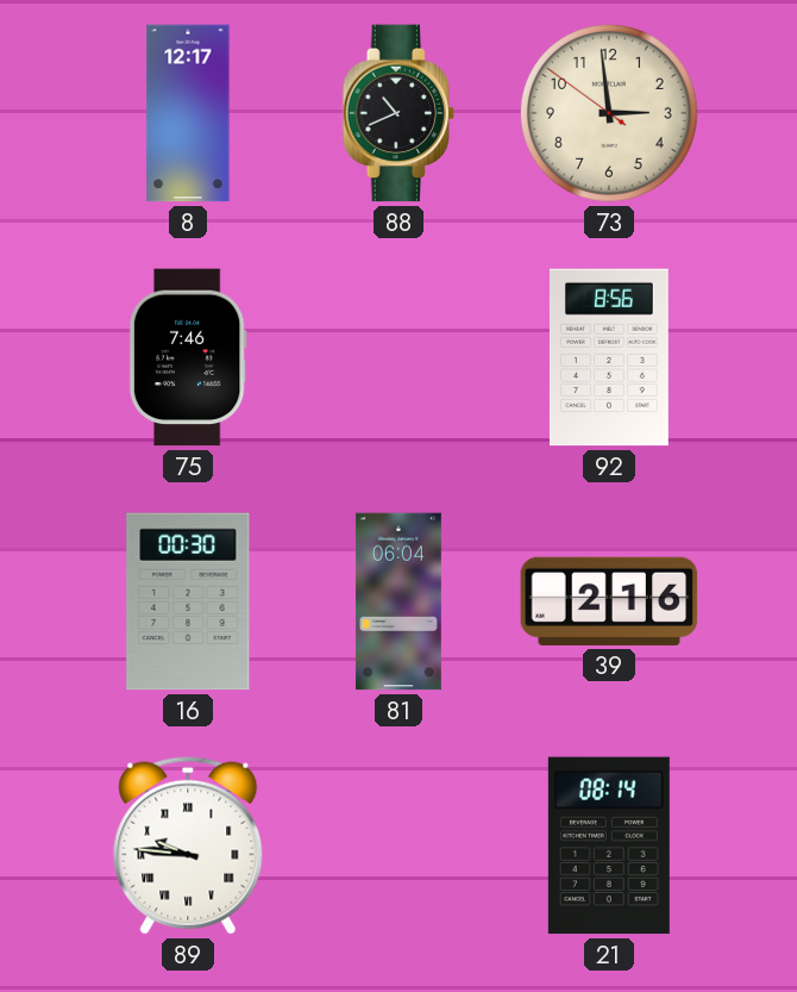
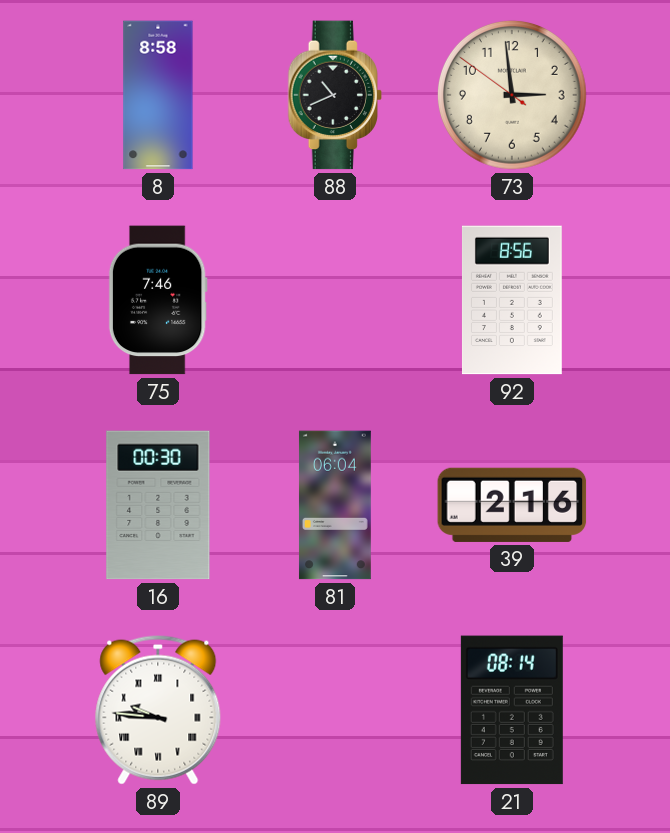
8: 12:17 -> 8:58
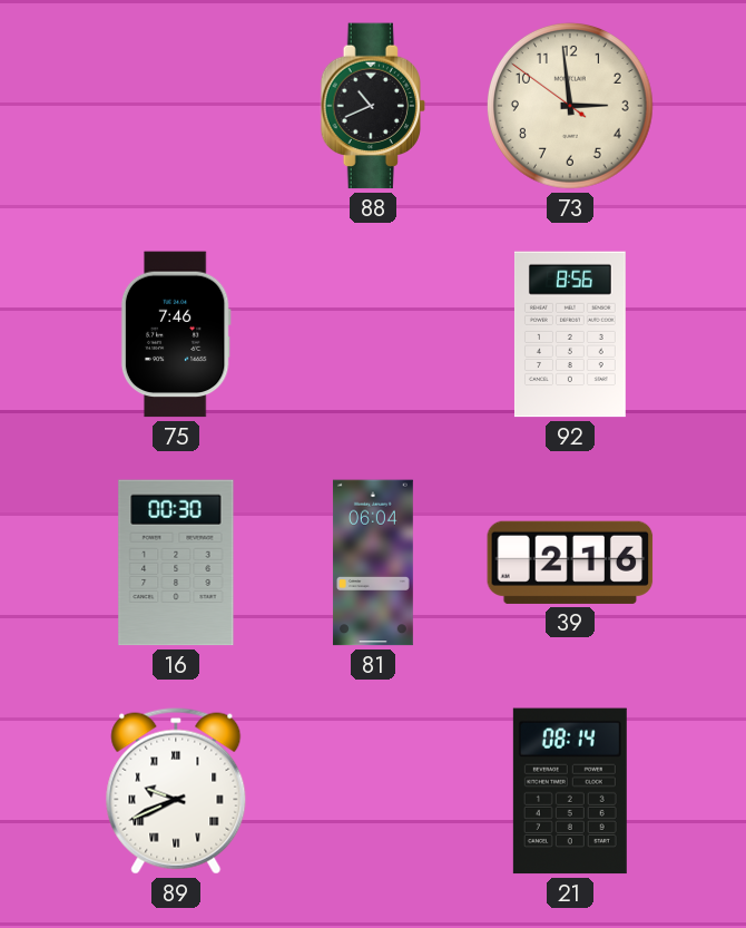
8: 8:58 -> none
89: 9:46 -> 9:41
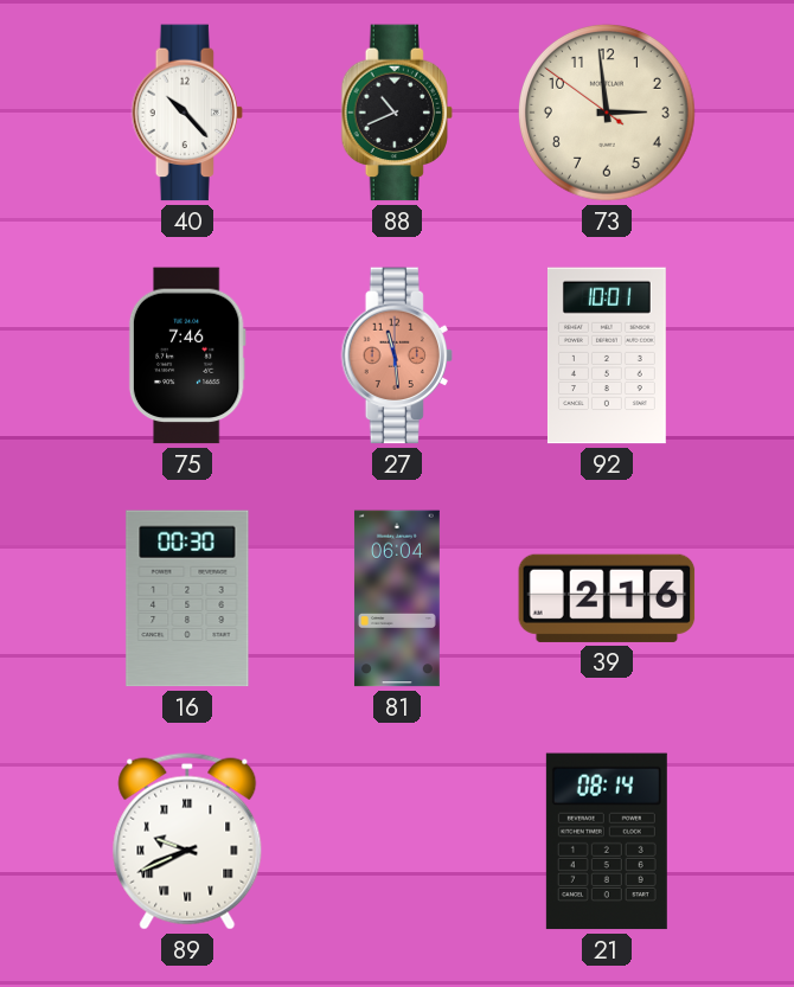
40: none -> 10:23
27: none -> 11:29
92: 8:56 -> 10:01
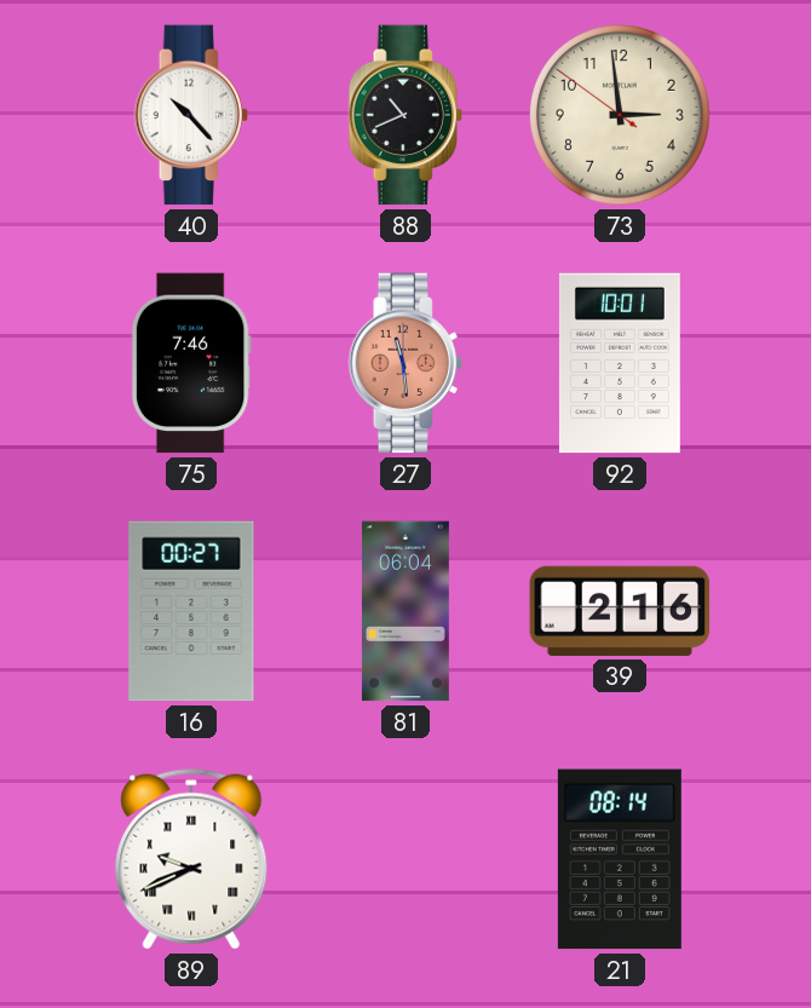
16: 00:30 -> 00:27
